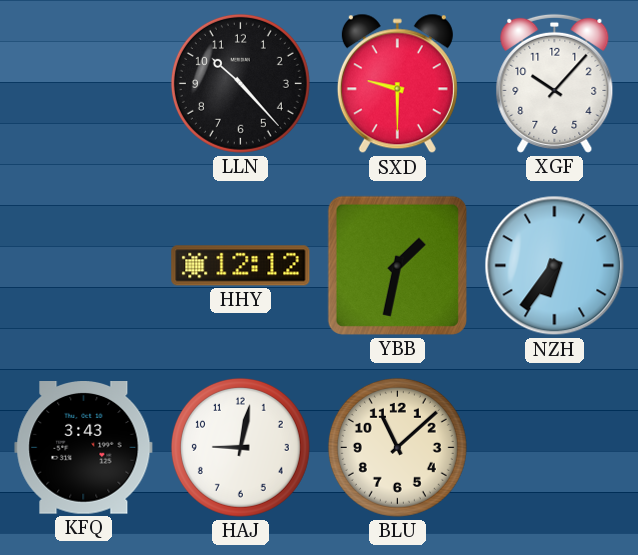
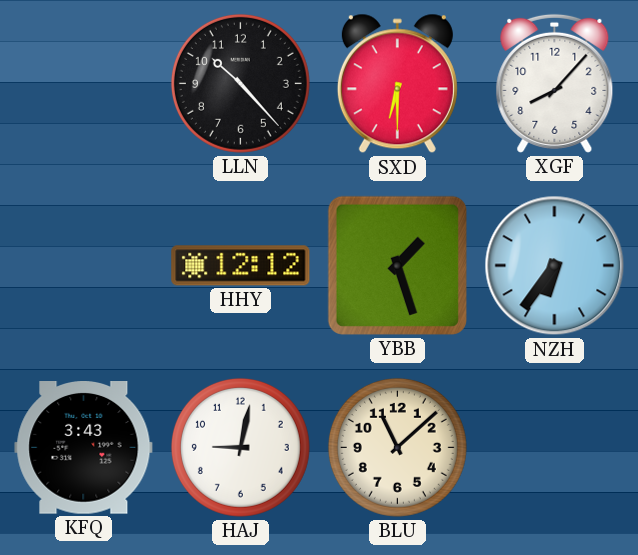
SXD: 9:30 -> 6:30
XGF: 10:07 -> 8:07
YBB: 1:32 -> 1:27
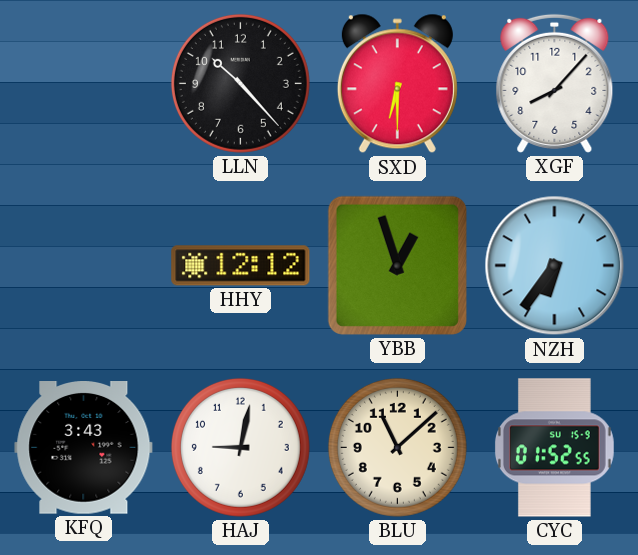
YBB: 1:27 -> 12:57
CYC: none -> 01:52
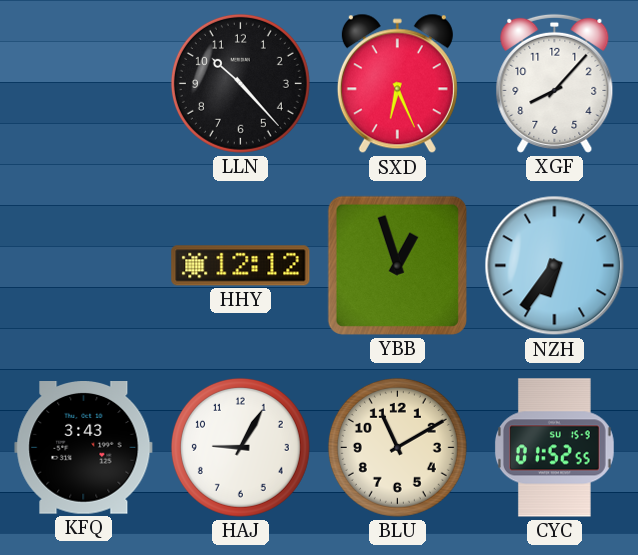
SXD: 6:30 -> 6:26
HAJ: 9:02 -> 9:05
BLU: 11:08 -> 11:10
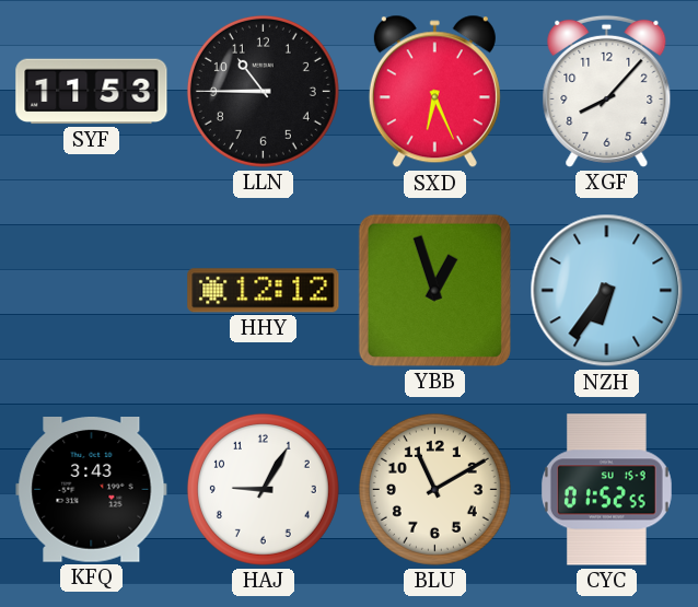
SYF: none -> 11:53
LLN: 10:23 -> 10:45
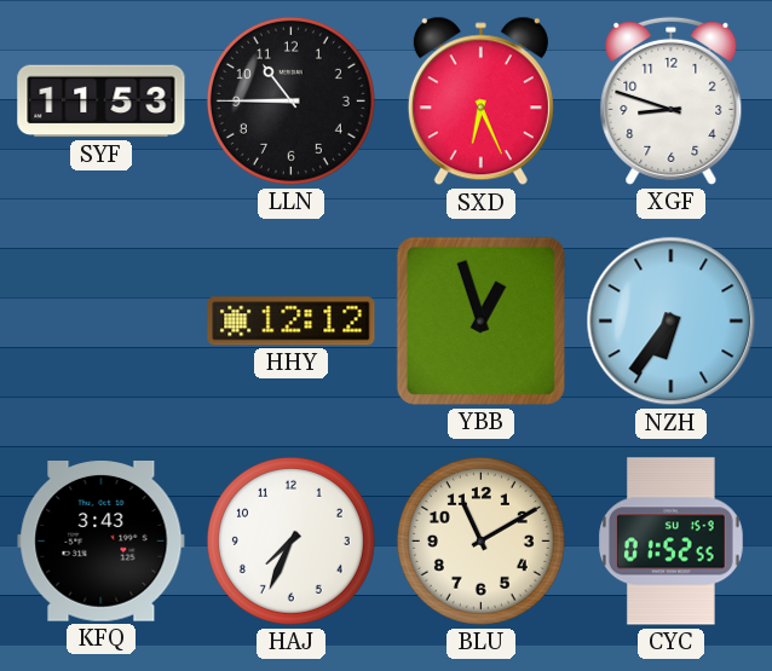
XGF: 8:07 -> 8:48
HAJ: 9:05 -> 7:34
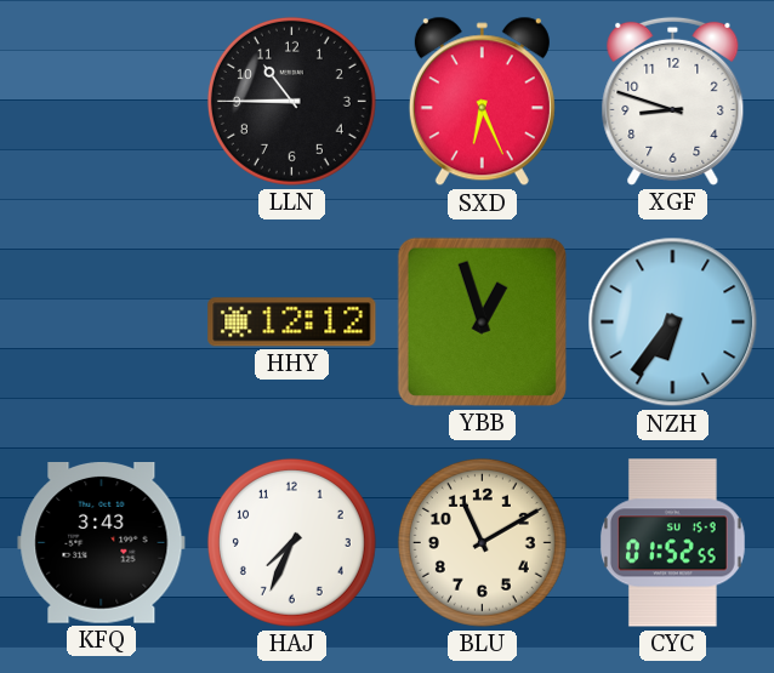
SYF: 11:53 -> none
